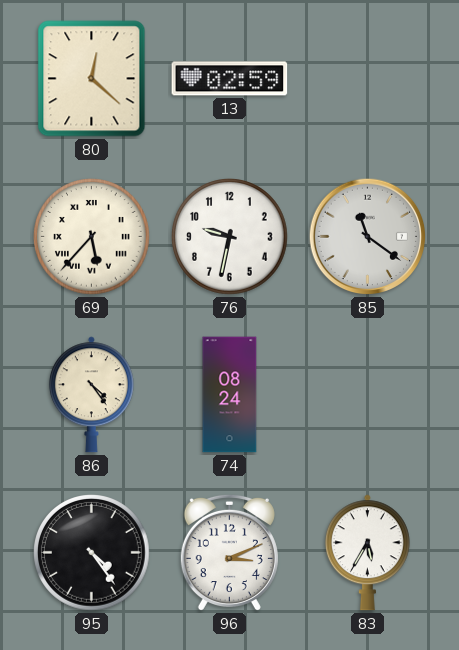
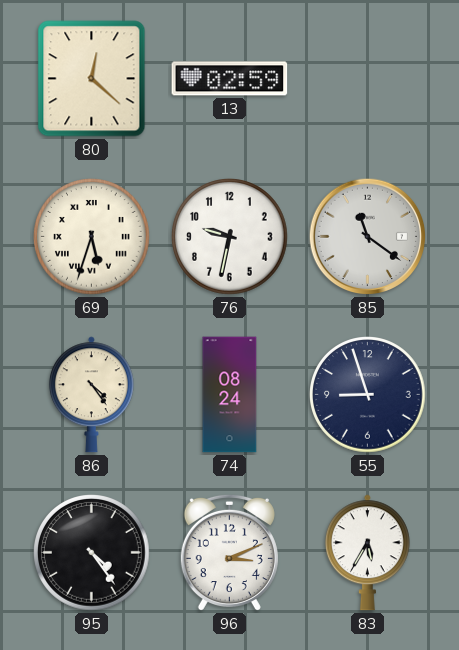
69: 5:37 -> 5:33
55: none -> 8:57
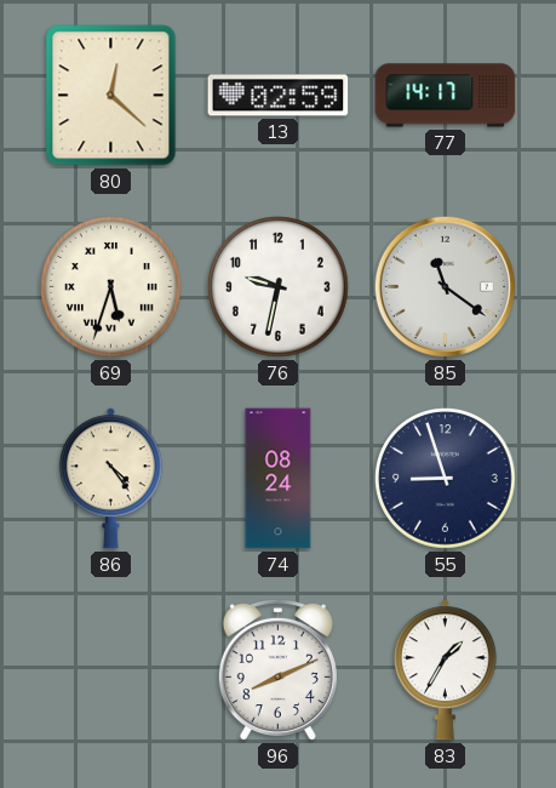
77: none -> 14:17
95: 4:24 -> none
96: 3:11 -> 8:11
83: 5:35 -> 1:35
